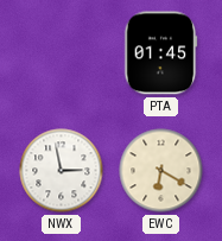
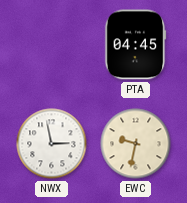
PTA: 01:45 -> 04:45
EWC: 6:20 -> 9:32
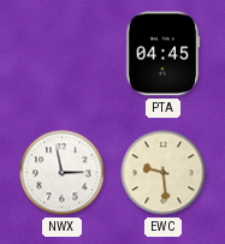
EWC: 9:32 -> 9:29
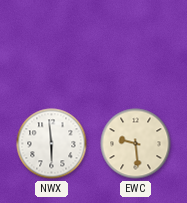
PTA: 04:45 -> none
NWX: 2:58 -> 5:59
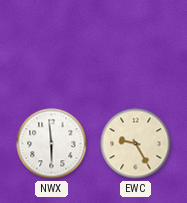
EWC: 9:29 -> 9:25
